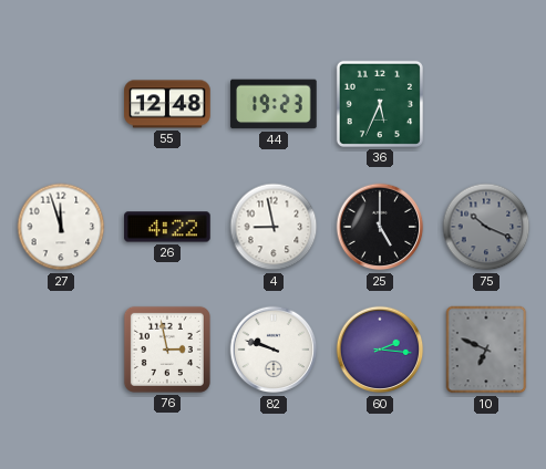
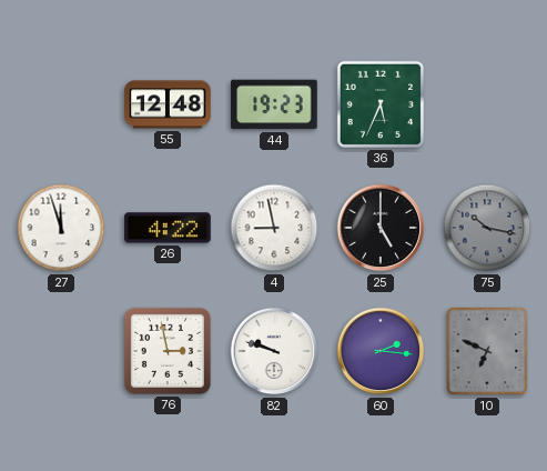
75: 10:19 -> 10:17
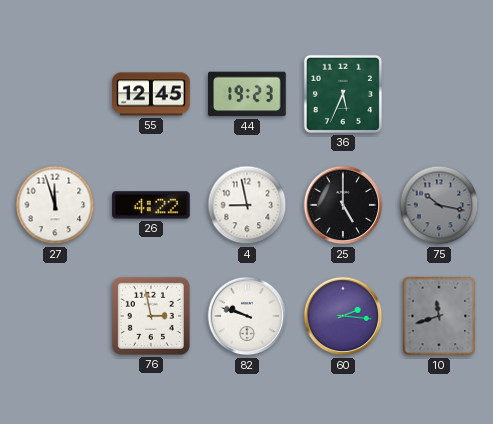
55: 12:48 -> 12:45
10: 6:49 -> 11:42
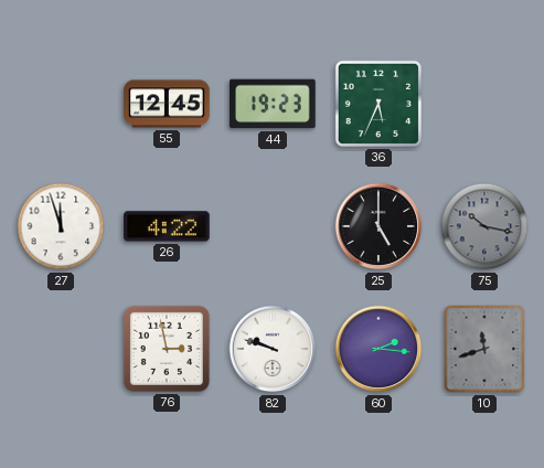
4: 8:58 -> none
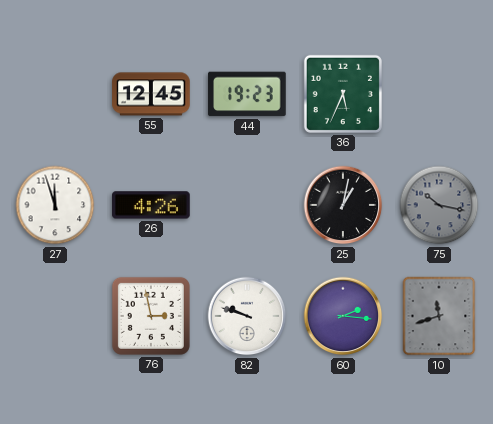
26: 4:22 -> 4:26
25: 5:00 -> 1:02
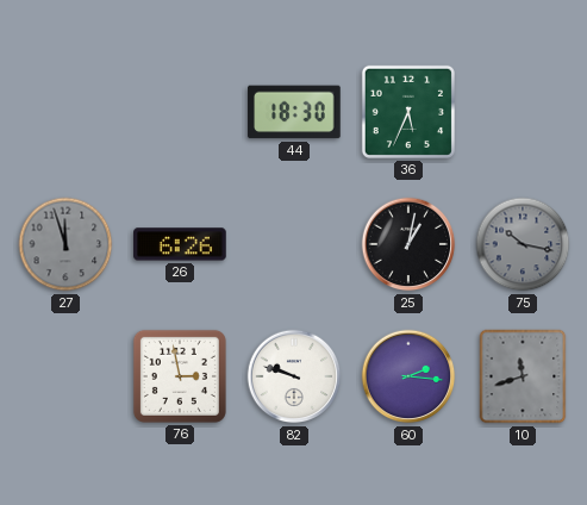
55: 12:45 -> none
44: 19:23 -> 18:30
27 dial: white -> grey
26: 4:26 -> 6:26
